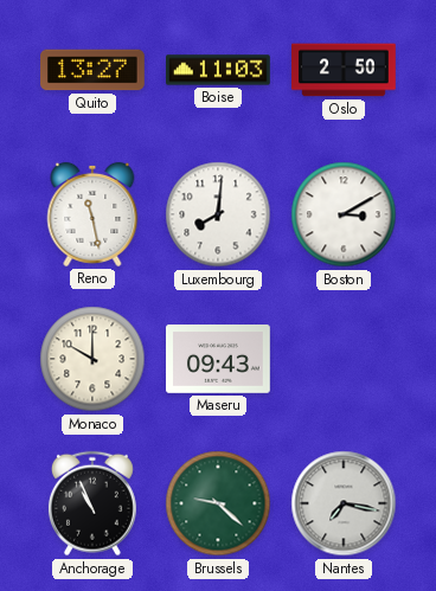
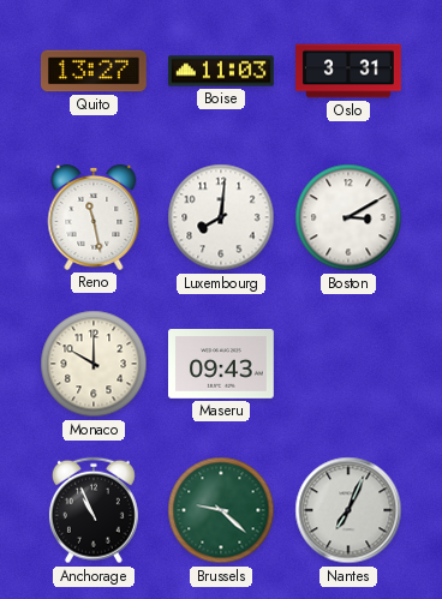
Oslo: 2:50 -> 3:31
Nantes: 7:17 -> 7:04
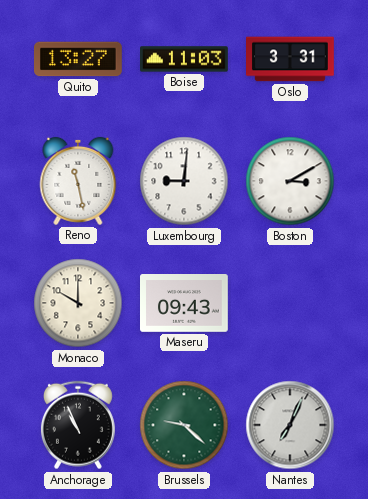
Luxembourg: 8:01 -> 9:01
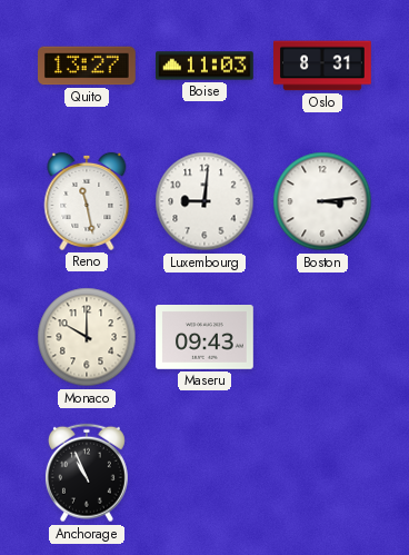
Oslo: 3:31 -> 8:31
Boston: 3:10 -> 3:14
Brussels: 9:22 -> none
Nantes: 7:04 -> none
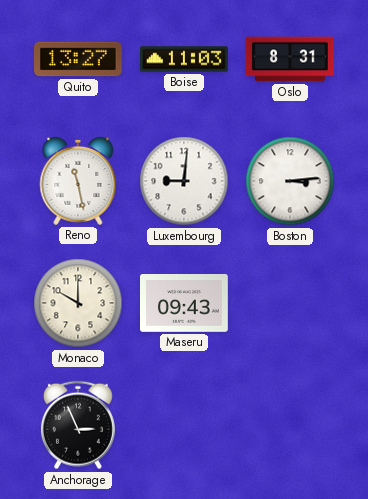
Anchorage: 10:56 -> 2:56
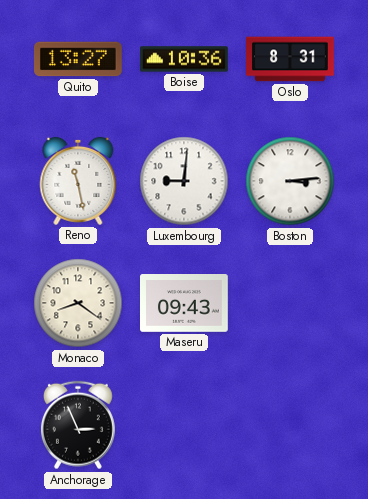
Boise: 11:03 -> 10:36
Monaco: 10:00 -> 8:21
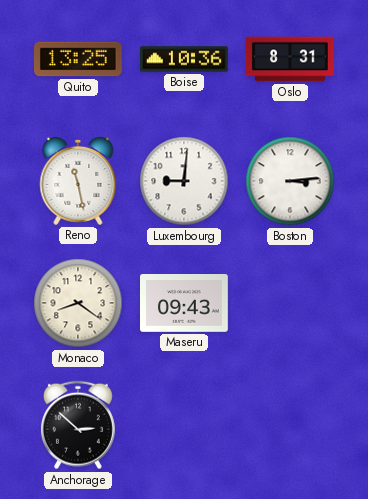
Quito: 13:27 -> 13:25
Anchorage: 2:56 -> 2:52
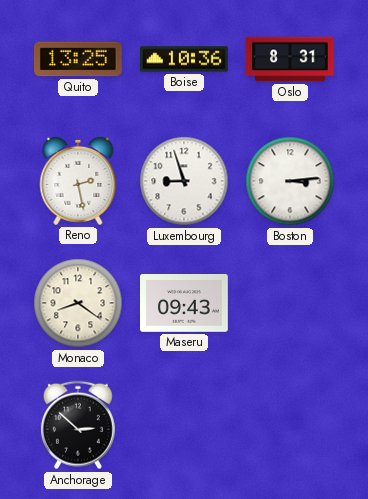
Reno: 11:28 -> 2:28
Luxembourg: 9:01 -> 8:57
